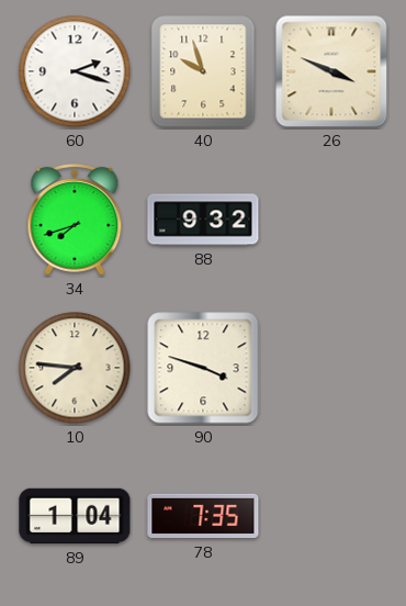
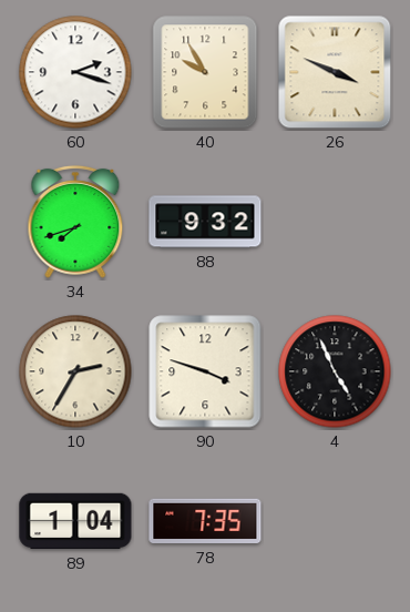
40: 9:57 -> 9:55
10: 7:46 -> 2:35
4: none -> 4:56
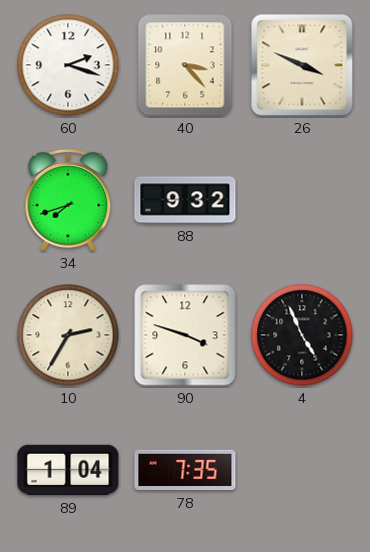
40: 9:55 -> 3:23
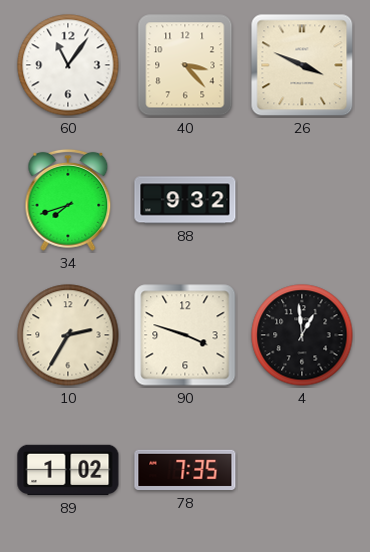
60: 2:18 -> 11:06
4: 4:56 -> 12:59
89: 1:04 -> 1:02
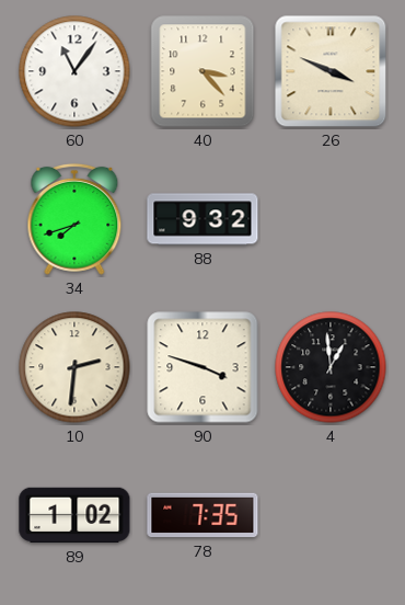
10: 2:35 -> 2:31
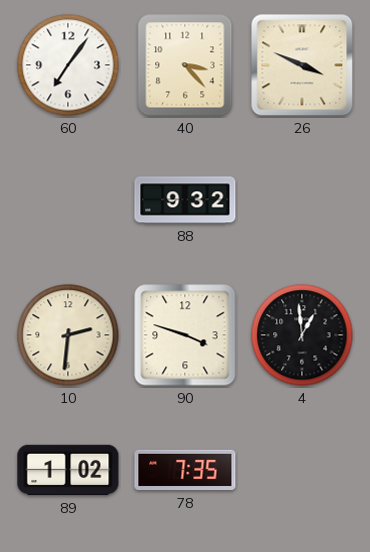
60: 11:06 -> 7:06
34: 7:42 -> none
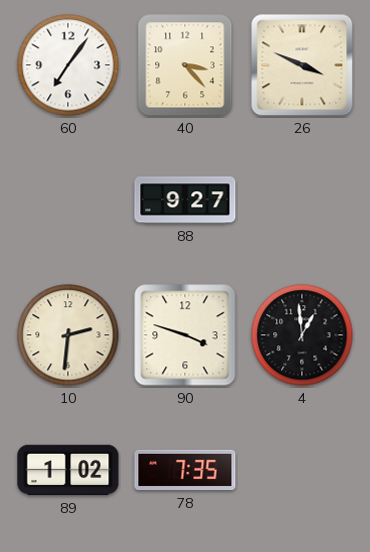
88: 9:32 -> 9:27
